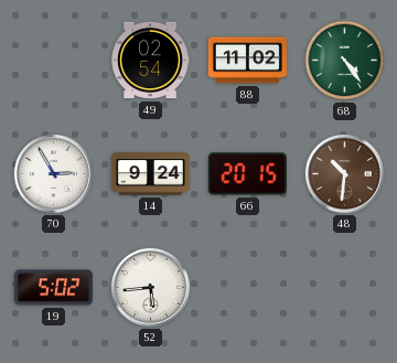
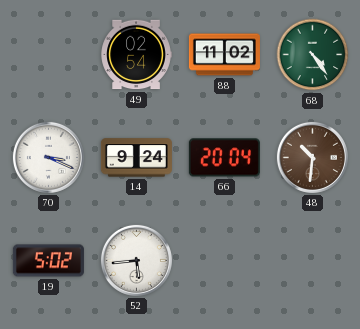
70: 2:55 -> 3:19
66: 20:15 -> 20:04
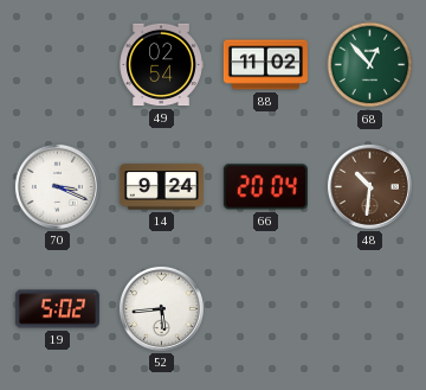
68: 4:24 -> 12:53
